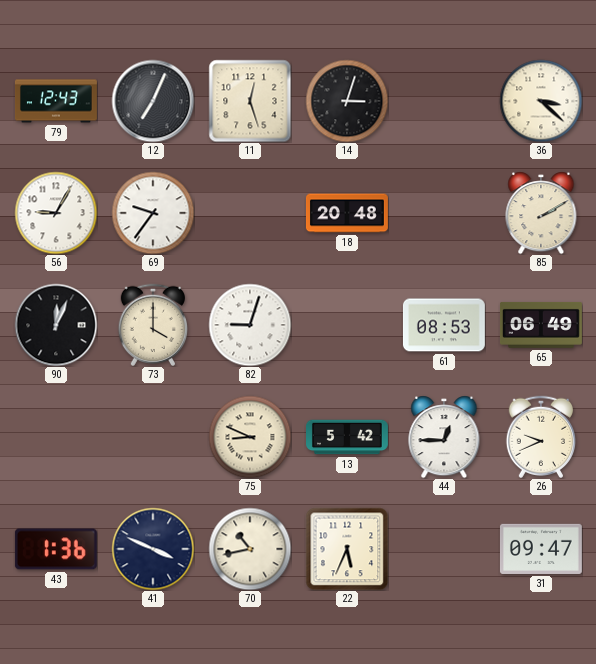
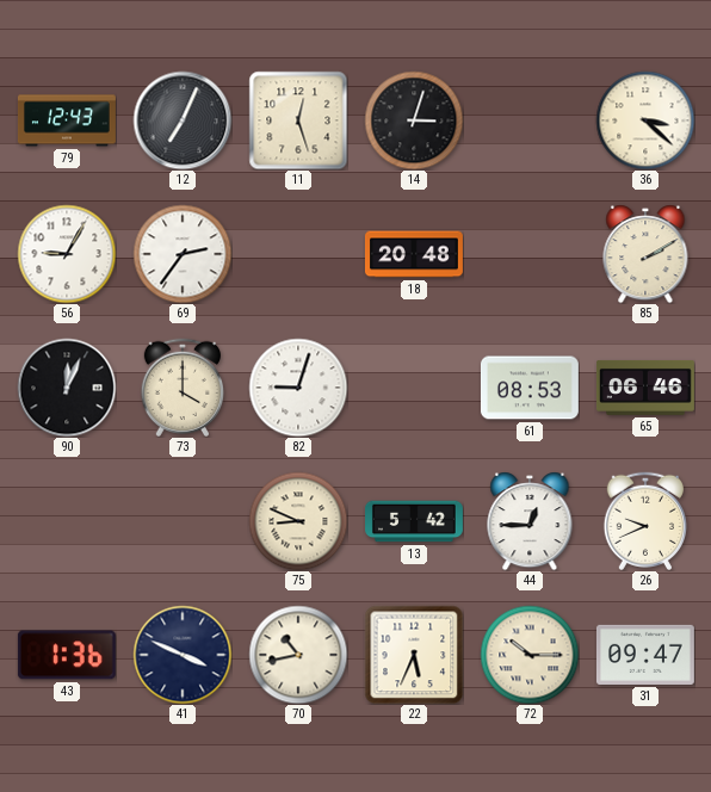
69: 9:36 -> 2:36
65: 06:49 -> 06:46
72: none -> 10:15
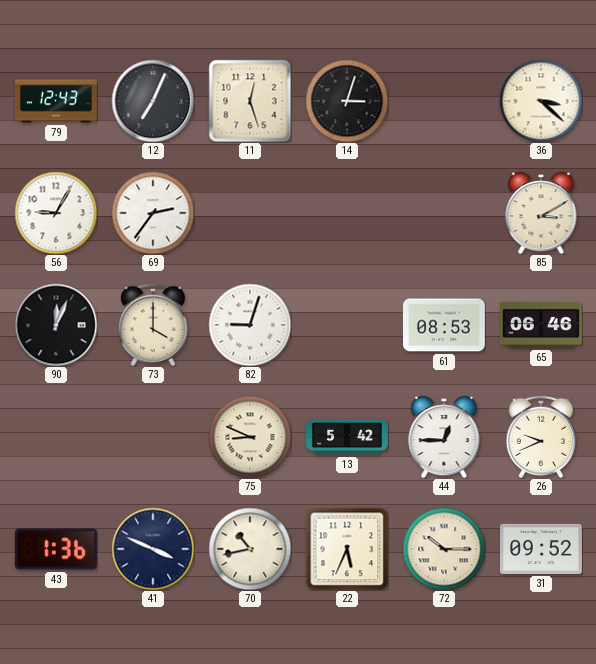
18: 20:48 -> none
85: 2:10 -> 3:10
31: 09:47 -> 09:52
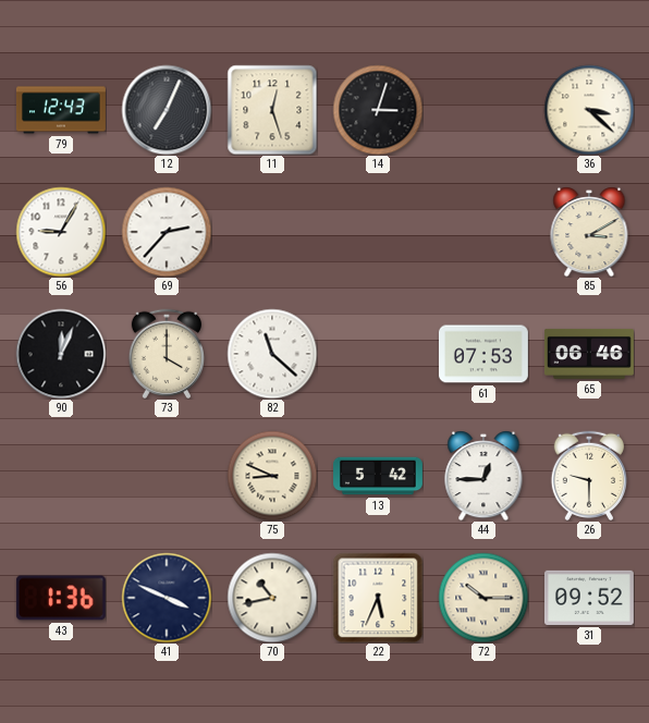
69: 2:36 -> 2:37
82: 9:03 -> 11:22
61: 08:53 -> 07:53
26: 9:41 -> 9:30
